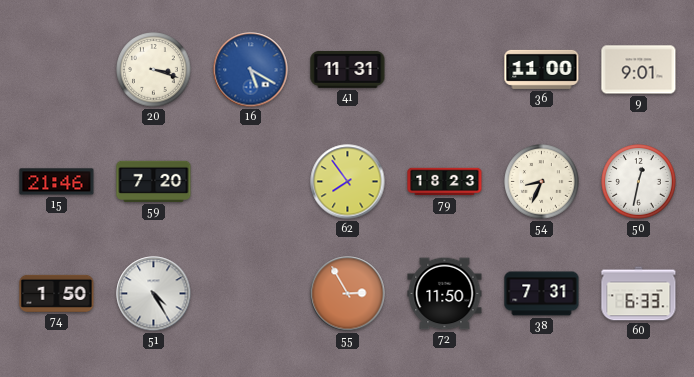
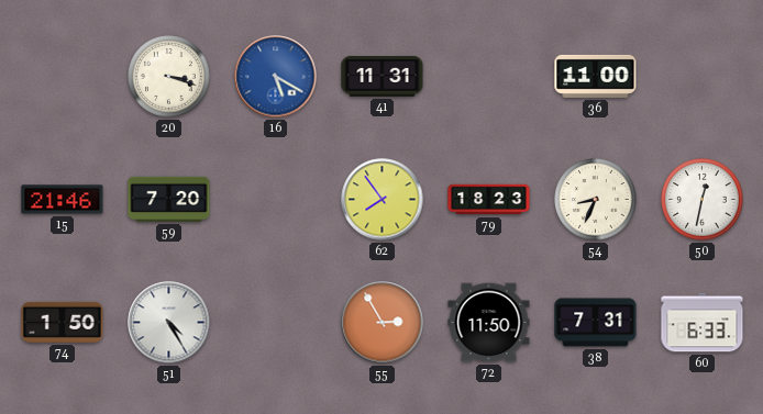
9: 9:01 -> none
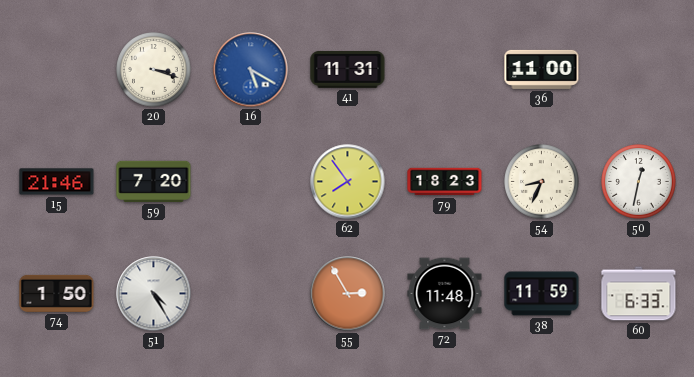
72: 11:50 -> 11:48
38: 7:31 -> 11:59
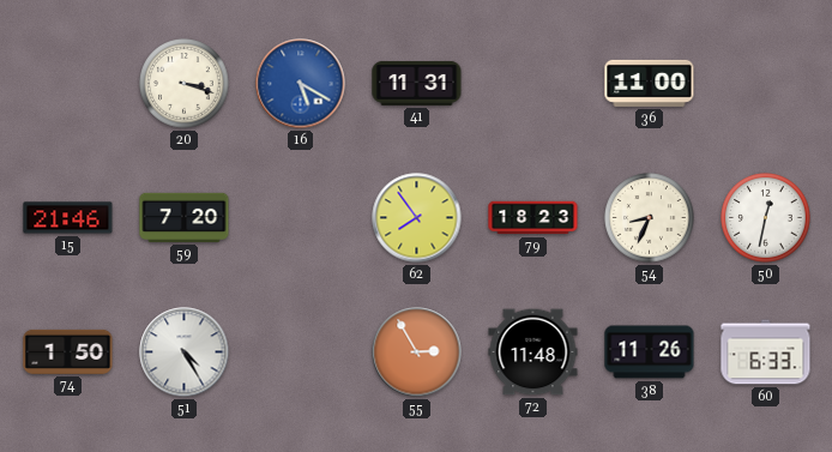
38: 11:59 -> 11:26
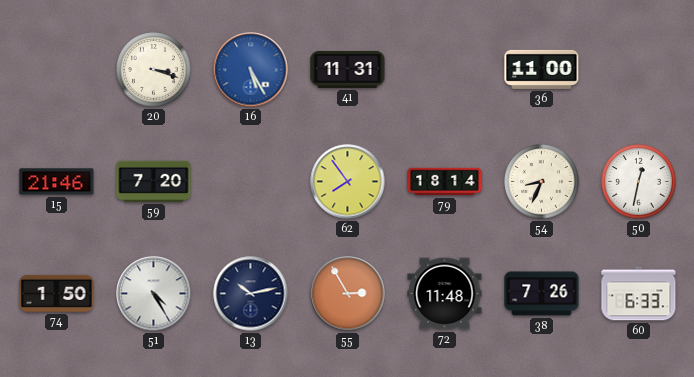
16: 5:20 -> 5:25
79: 18:23 -> 18:14
13: none -> 10:13
38: 11:26 -> 7:26
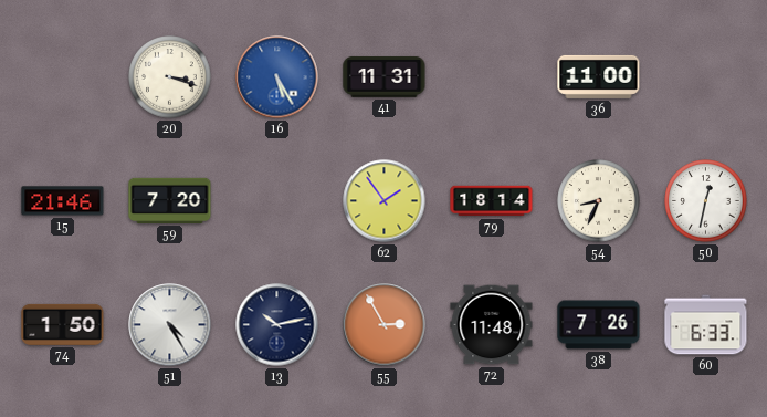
62: 7:54 -> 1:54
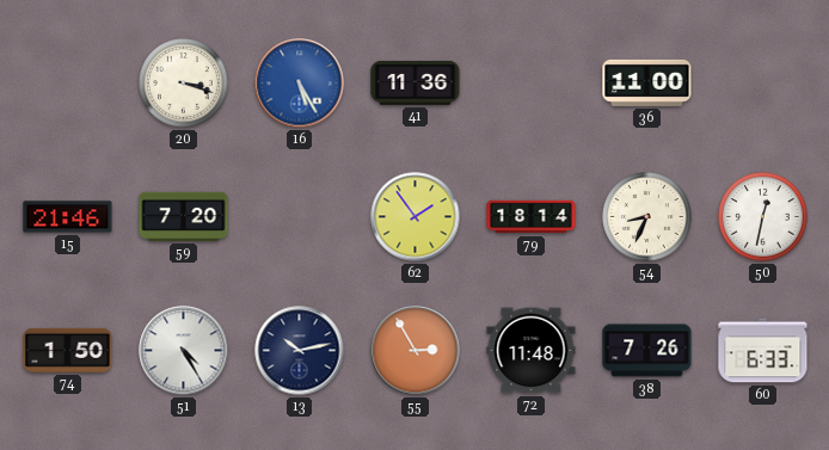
41: 11:31 -> 11:36
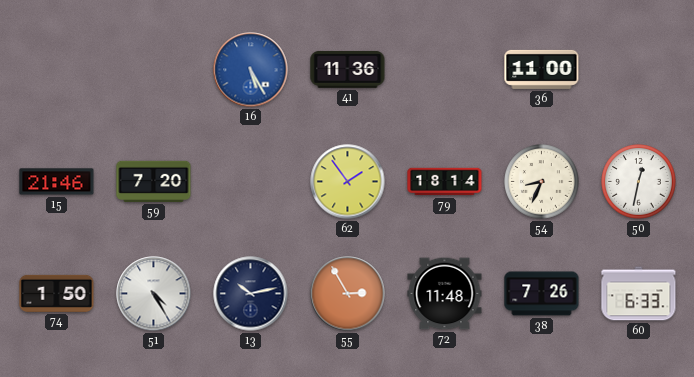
20: 3:18 -> none
